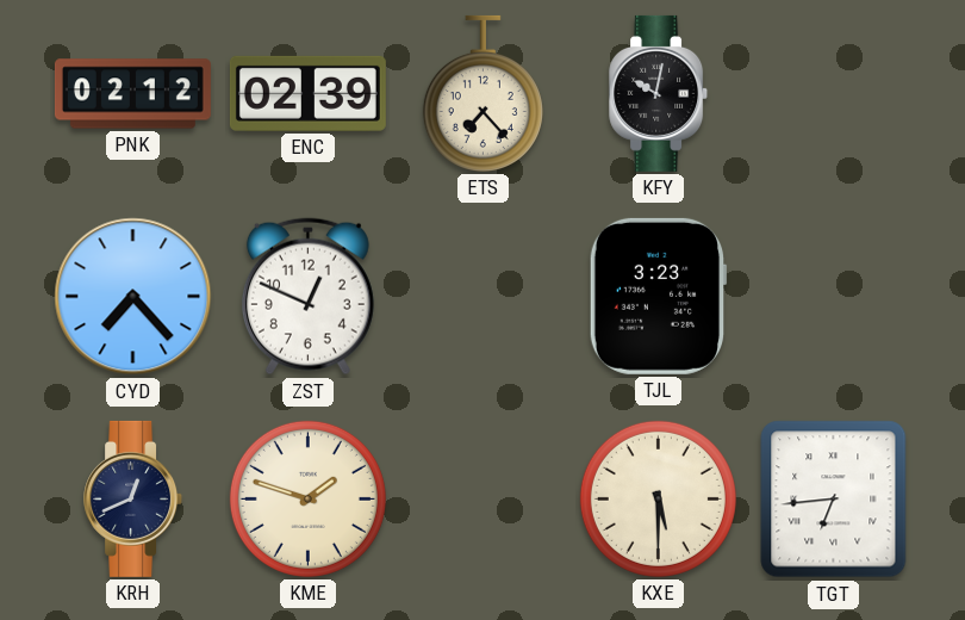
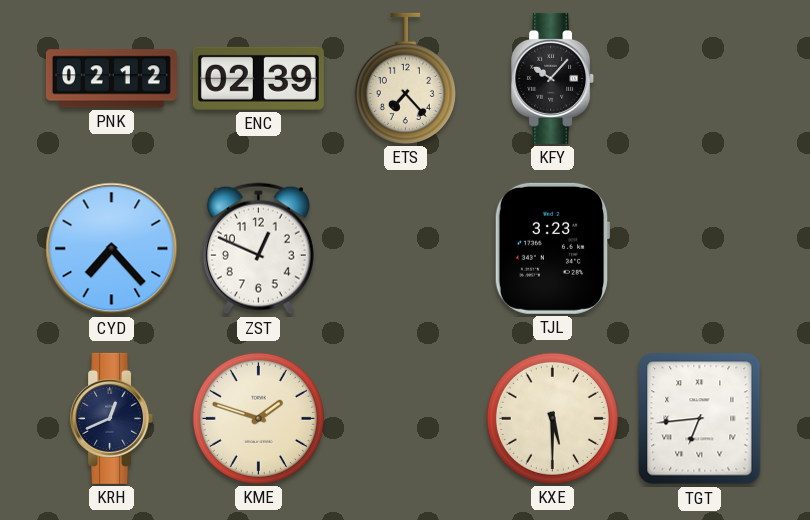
KFY: 10:02 -> 10:07
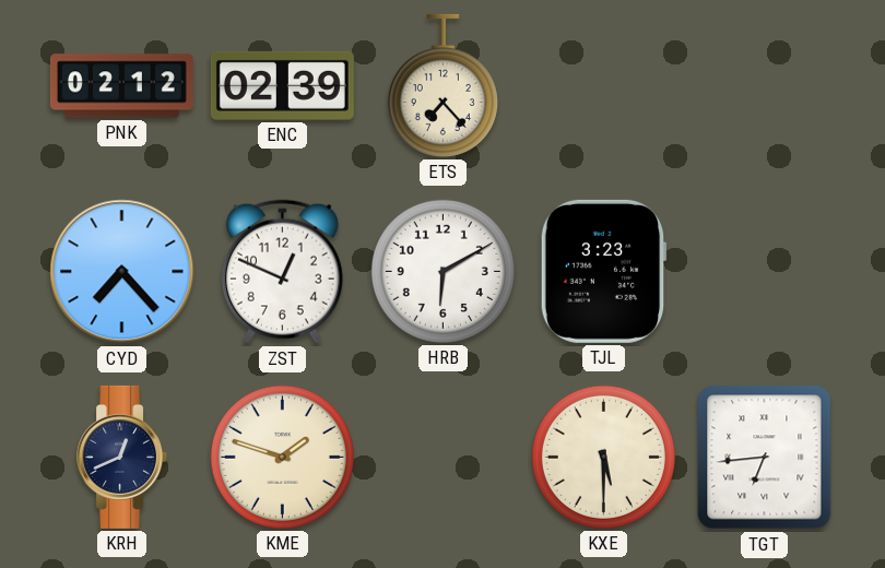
KFY: 10:07 -> none
HRB: none -> 6:10
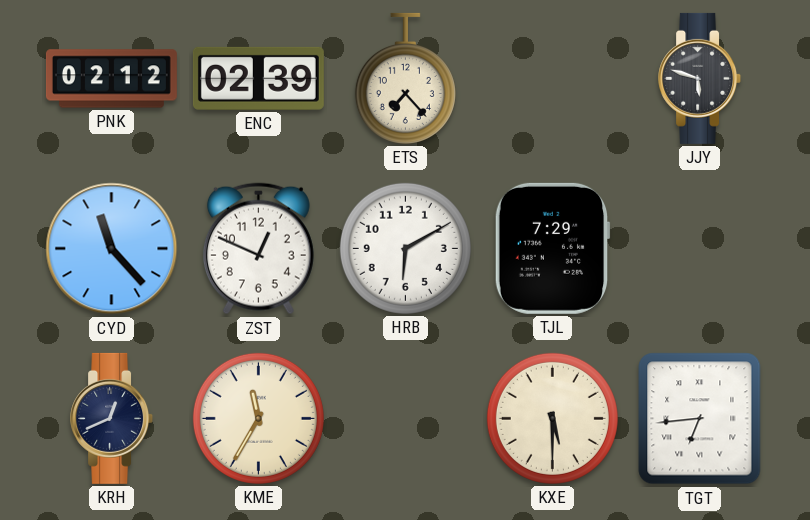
JJY: none -> 5:48
CYD: 7:23 -> 11:23
TJL: 3:23 -> 7:29
KME: 1:48 -> 11:35
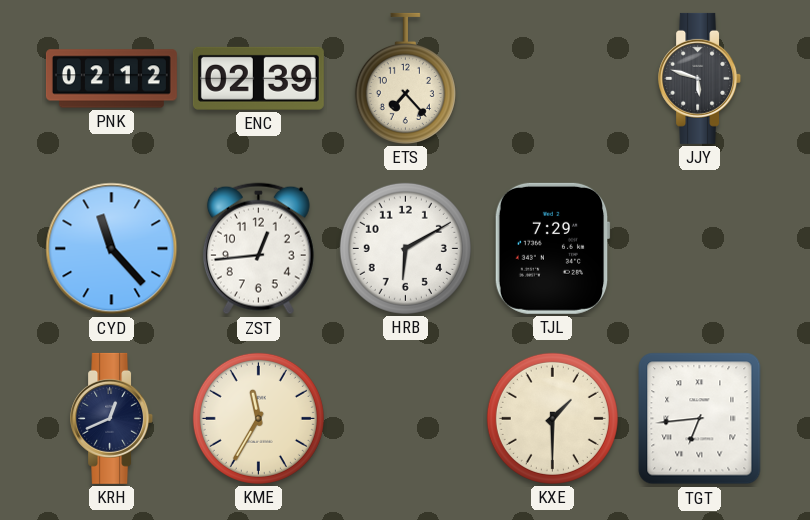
ZST: 12:49 -> 12:44
KXE: 5:30 -> 1:30
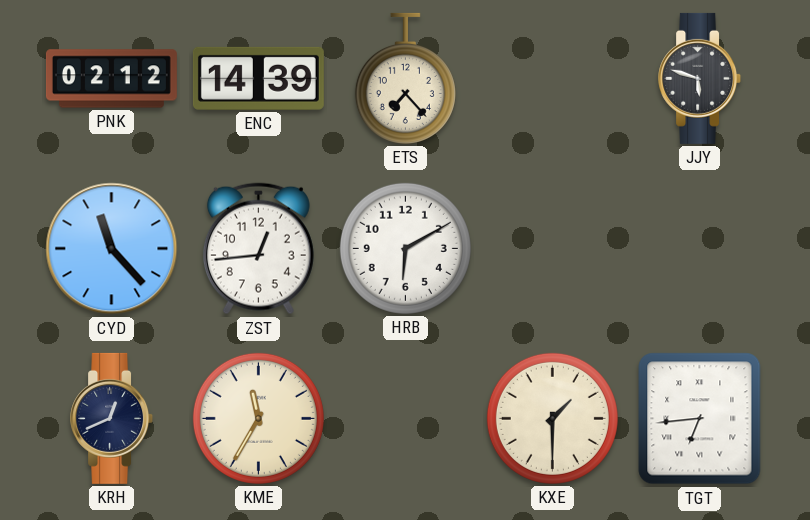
ENC: 02:39 -> 14:39
TJL: 7:29 -> none
